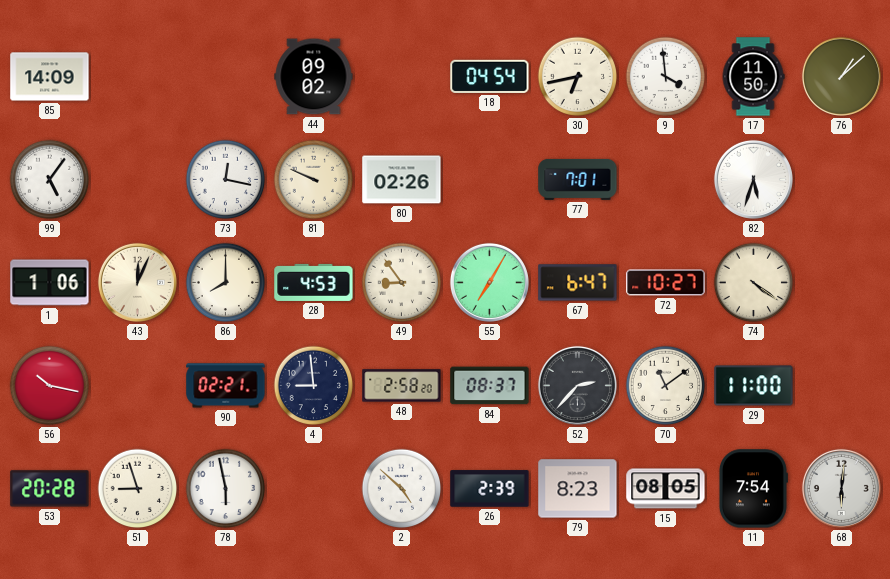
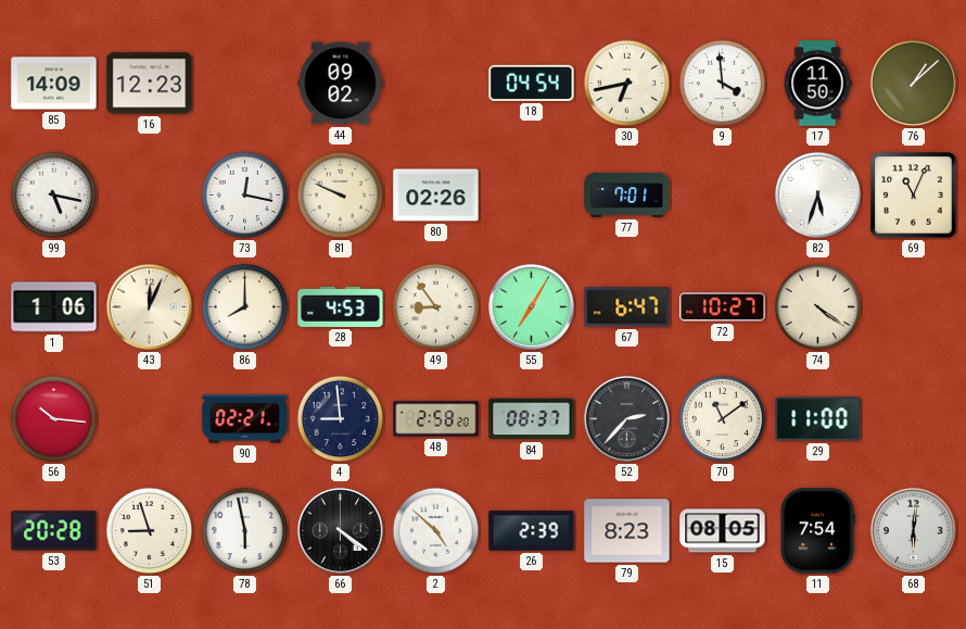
16: none -> 12:23
99: 5:06 -> 5:17
69: none -> 11:04
56: 10:17 -> 10:16
66: none -> 4:21
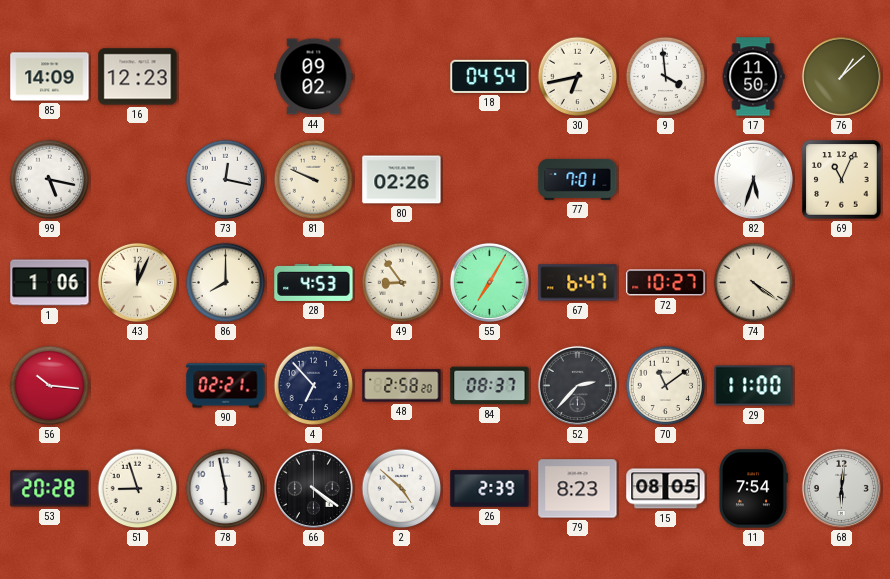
4: 8:59 -> 6:53
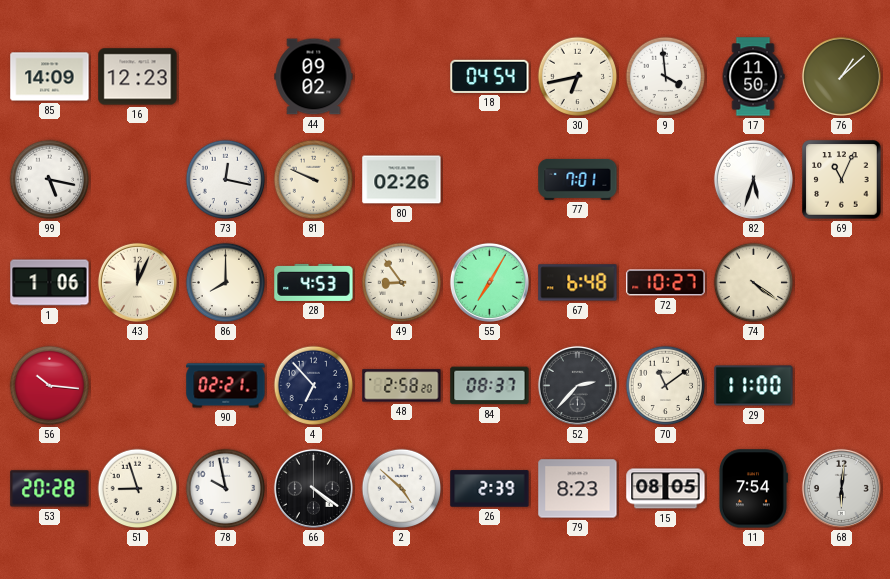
67: 6:47 -> 6:48
78: 5:58 -> 9:58
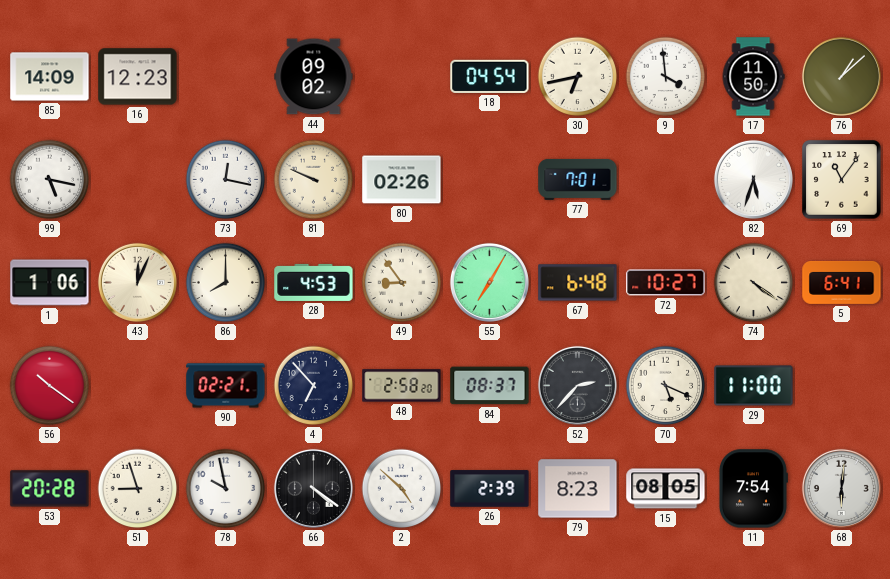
69: 11:04 -> 11:06
5: none -> 6:41
56: 10:16 -> 10:21
70: 11:09 -> 5:19
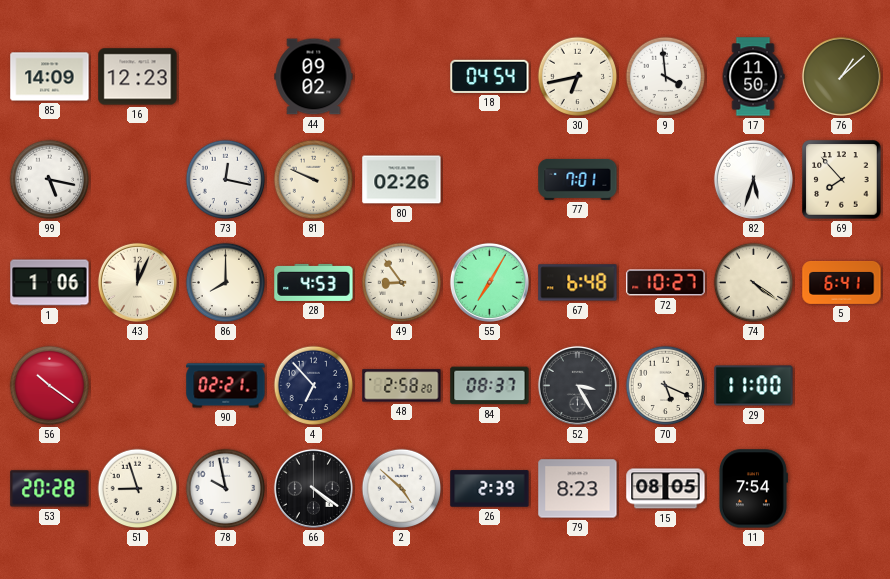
69: 11:06 -> 7:53
52: 2:37 -> 3:25
68: 6:01 -> none
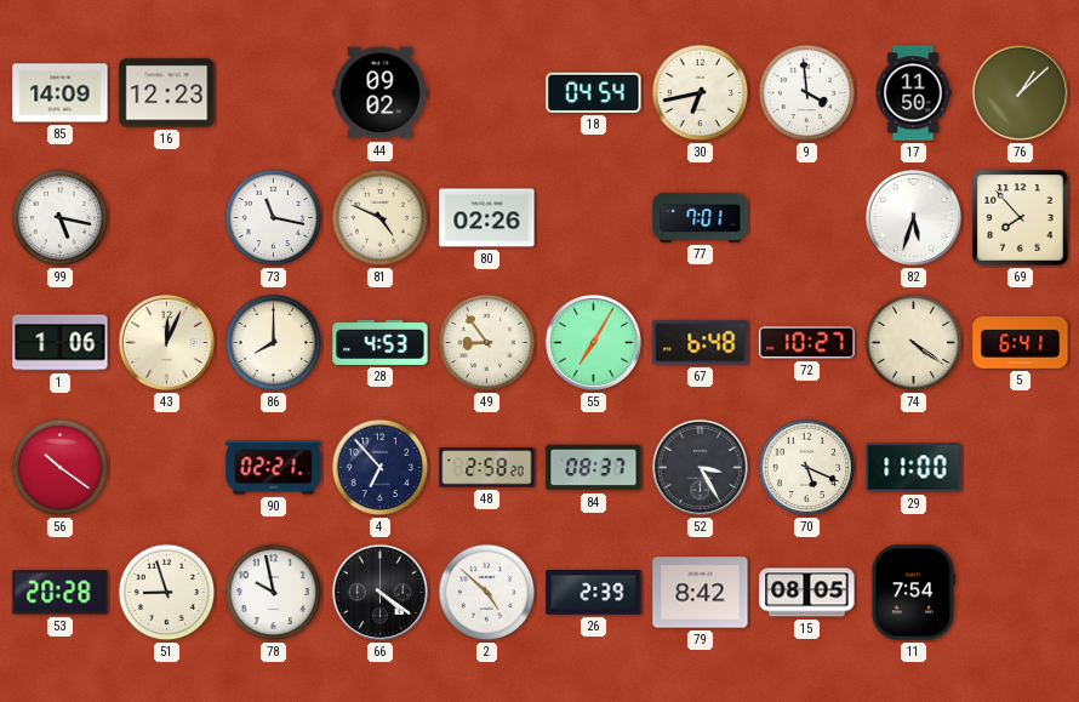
73: 12:17 -> 11:17
81: 9:49 -> 4:49
79: 8:23 -> 8:42
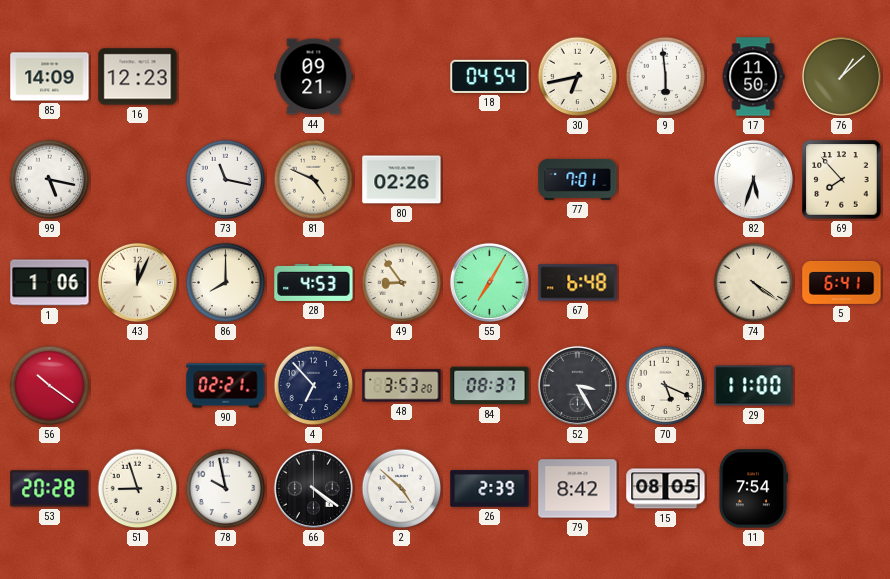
44: 09:02 -> 09:21
9: 3:59 -> 5:59
72: 10:27 -> none
48: 2:58 -> 3:53
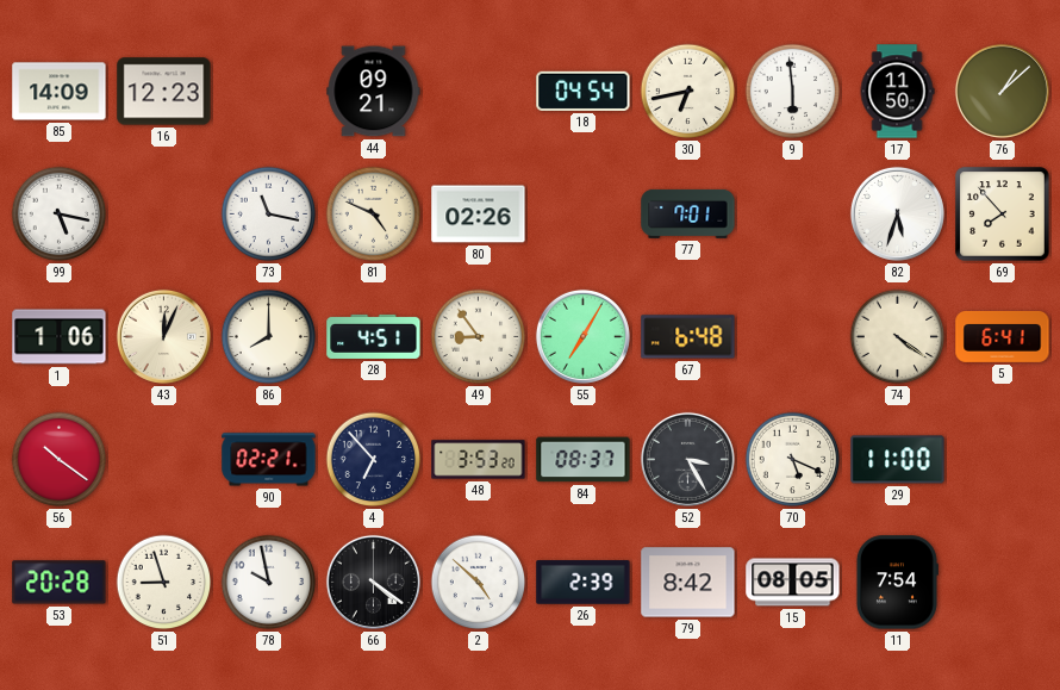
28: 4:53 -> 4:51
